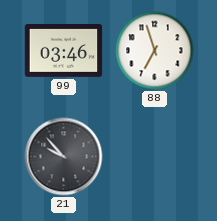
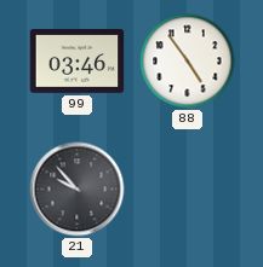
88: 6:57 -> 4:54
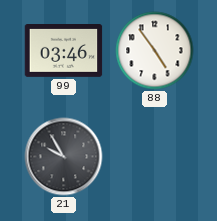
21: 9:53 -> 9:55
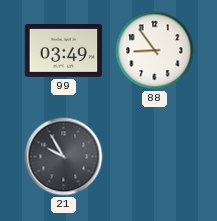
99: 03:46 -> 03:49
88: 4:54 -> 8:54
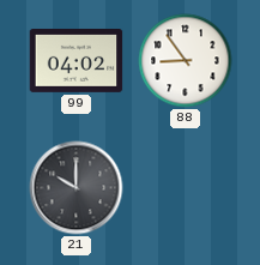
99: 03:49 -> 04:02
21: 9:55 -> 10:00
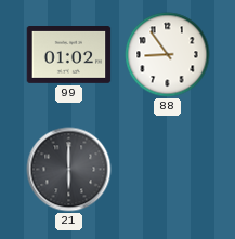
99: 04:02 -> 01:02
21: 10:00 -> 6:00
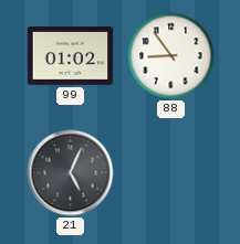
21: 6:00 -> 5:04
